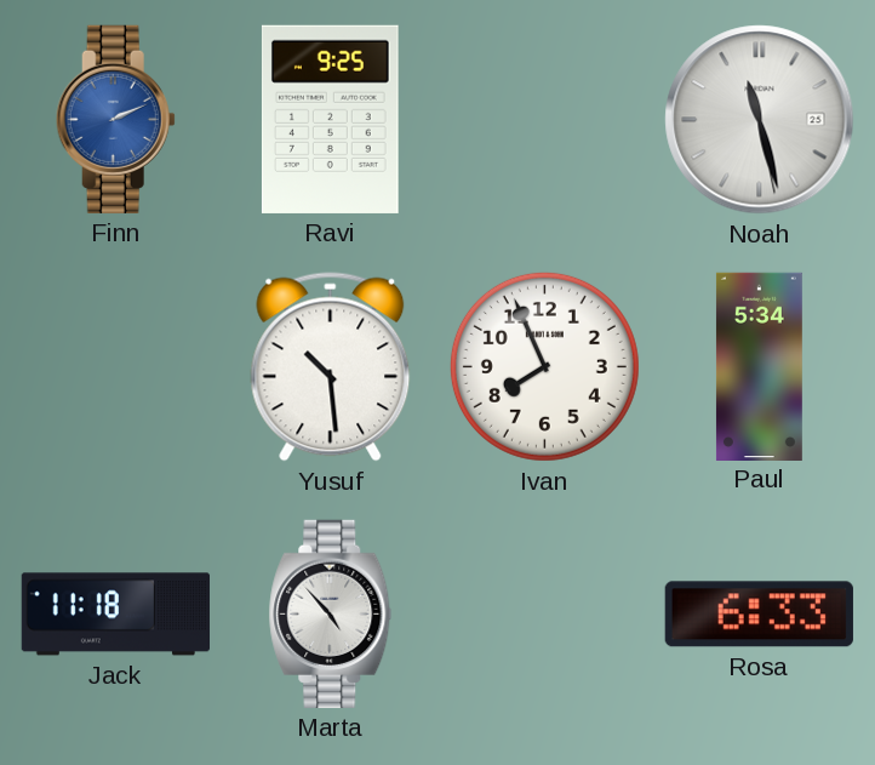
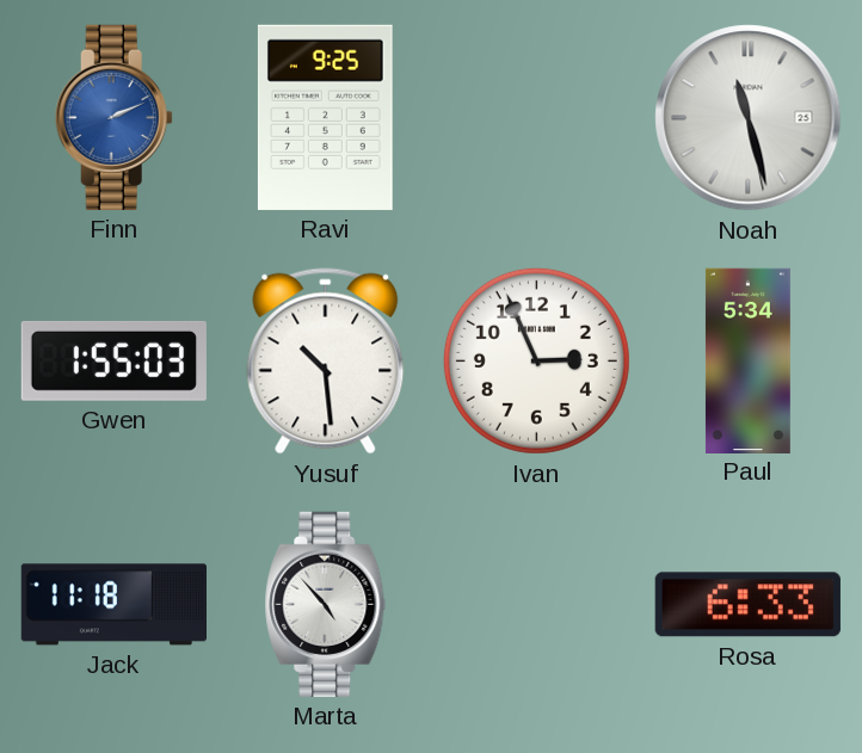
Gwen: none -> 1:55
Ivan: 7:56 -> 2:56
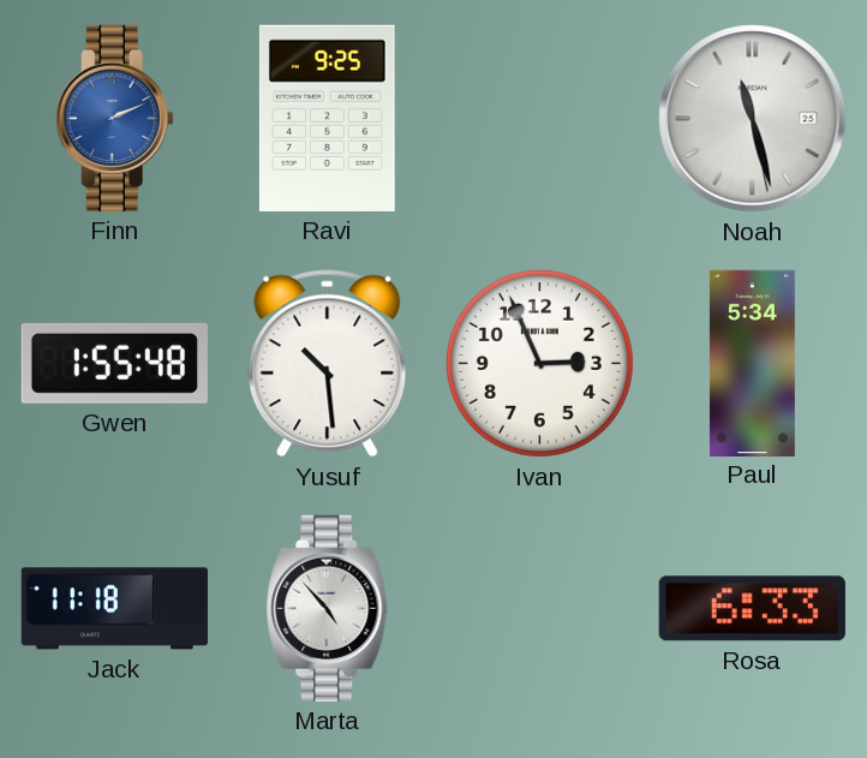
Gwen: 1:55:03 -> 1:55:48
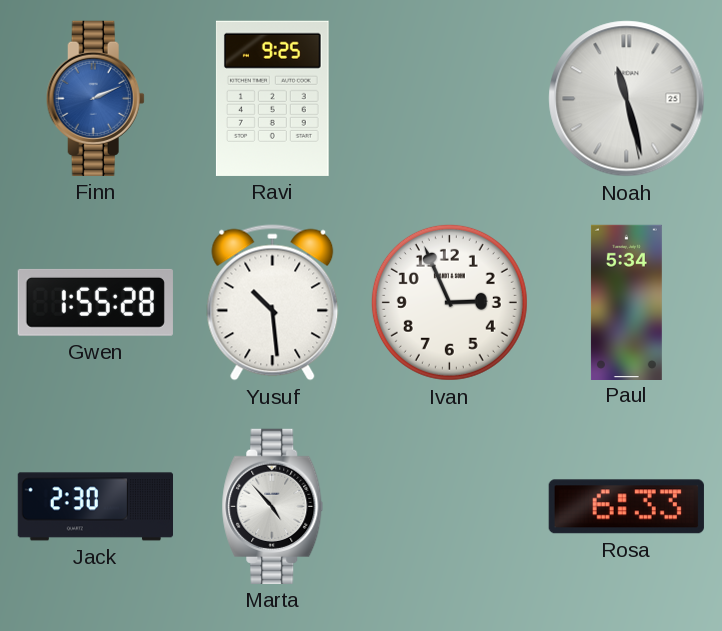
Gwen: 1:55:48 -> 1:55:28
Jack: 11:18 -> 2:30
